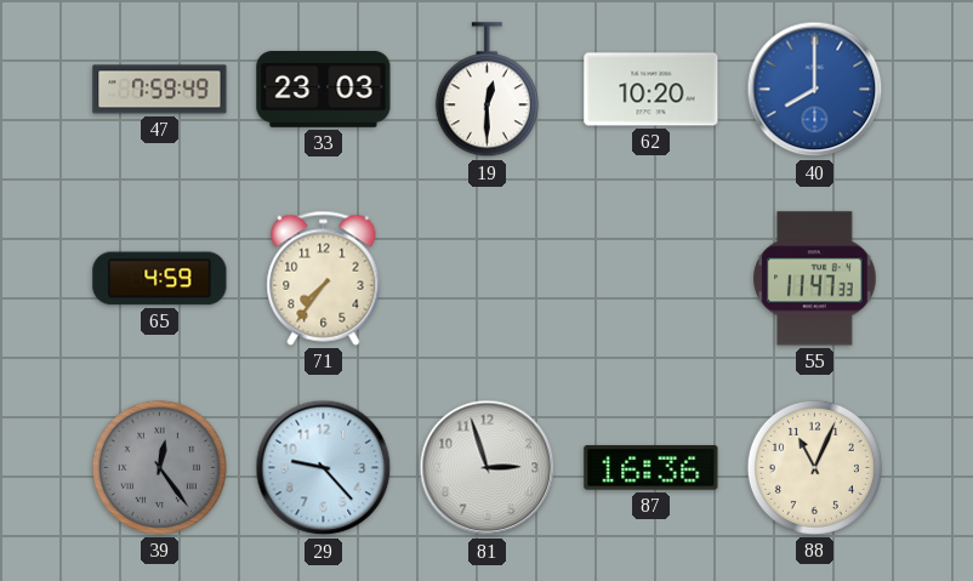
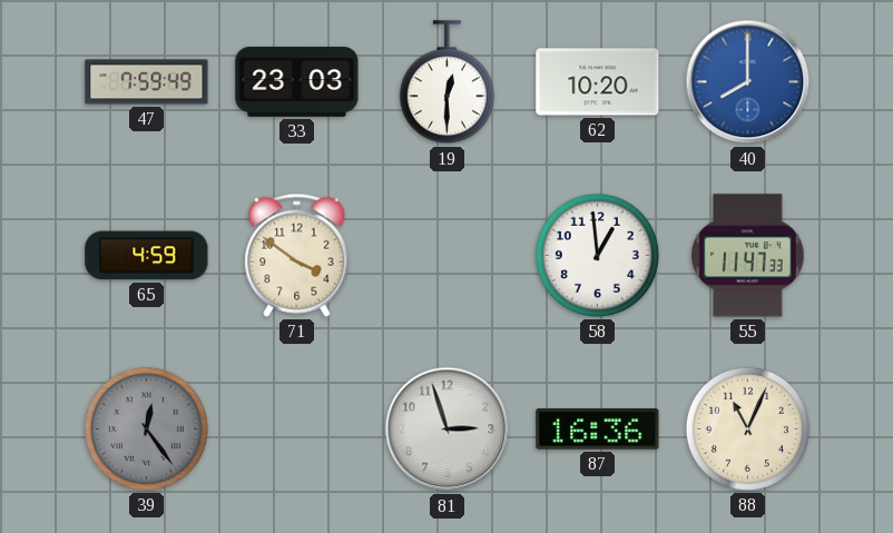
71: 7:36 -> 3:51
58: none -> 12:59
29: 9:23 -> none
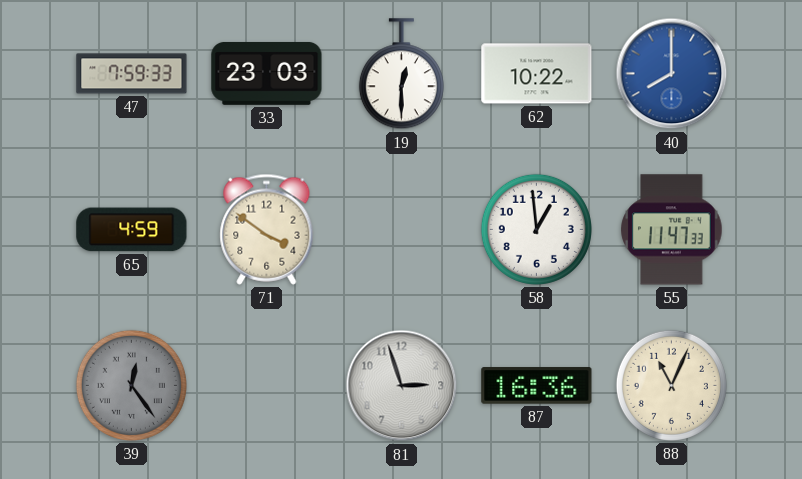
47: 7:59:49 -> 7:59:33
62: 10:20 -> 10:22
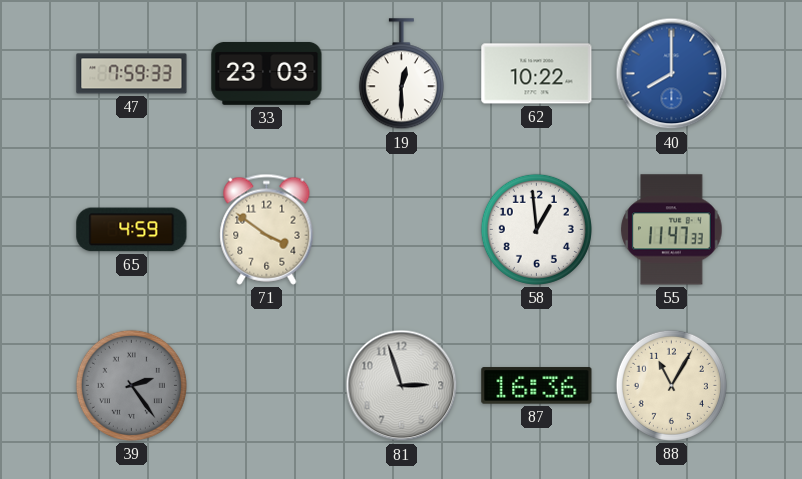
39: 12:24 -> 2:24
88: 11:04 -> 11:05
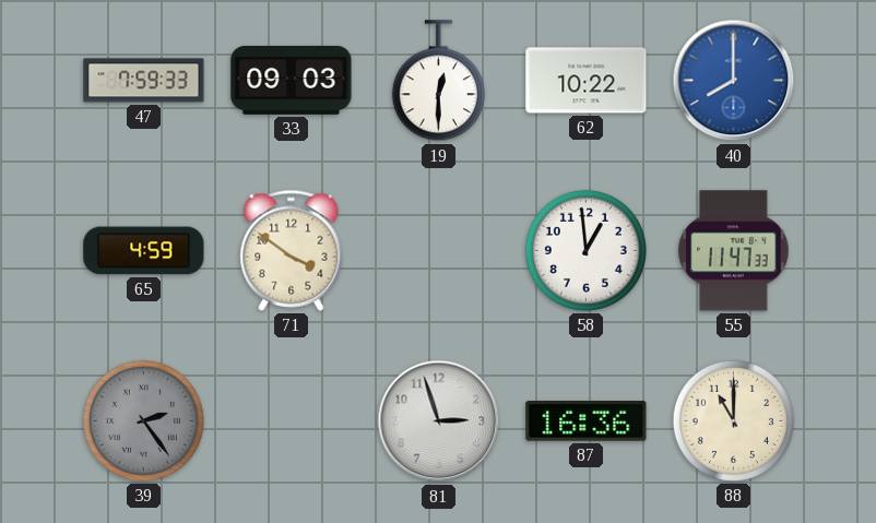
33: 23:03 -> 09:03
88: 11:05 -> 11:00
